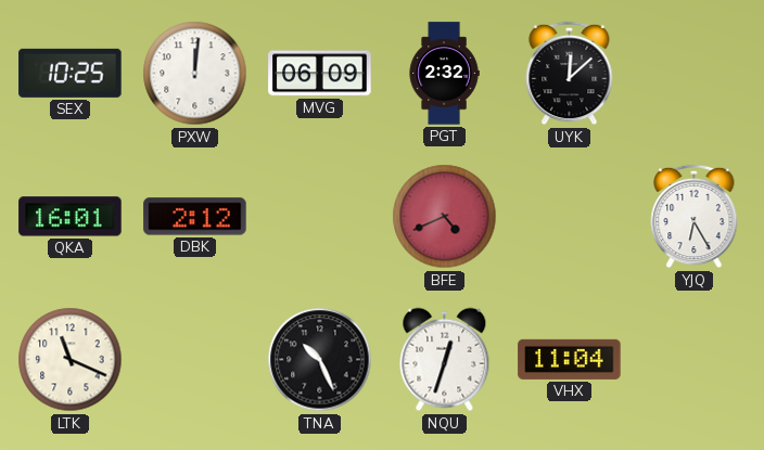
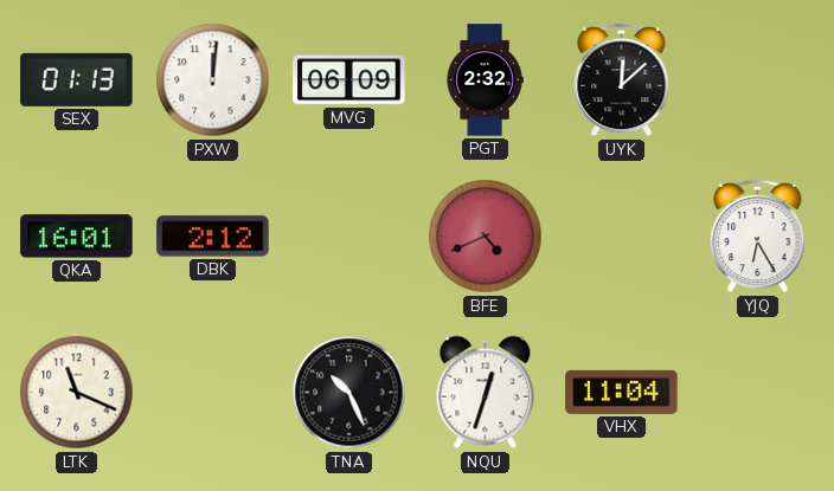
SEX: 10:25 -> 01:13
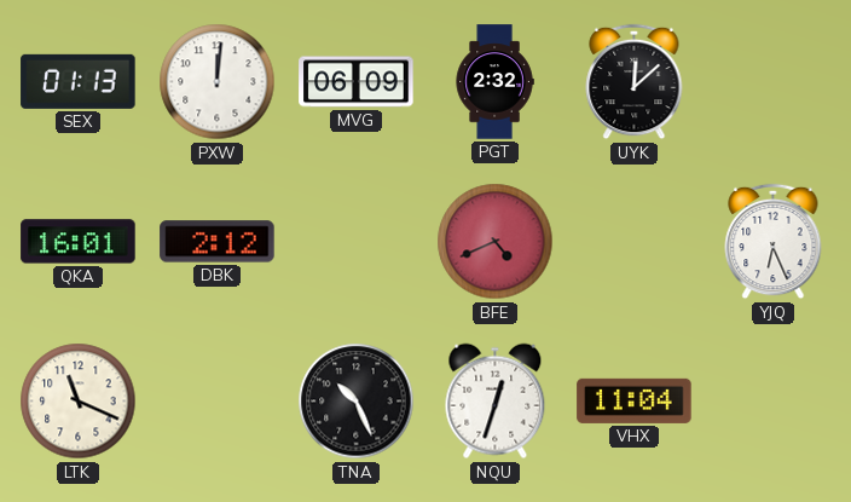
YJQ: 6:25 -> 6:26
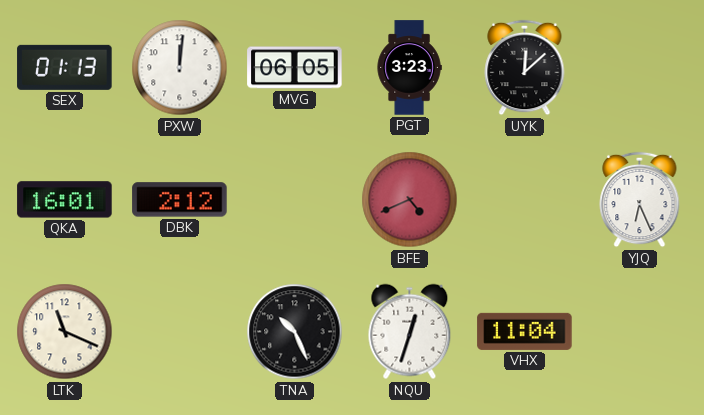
MVG: 06:09 -> 06:05
PGT: 2:32 -> 3:23
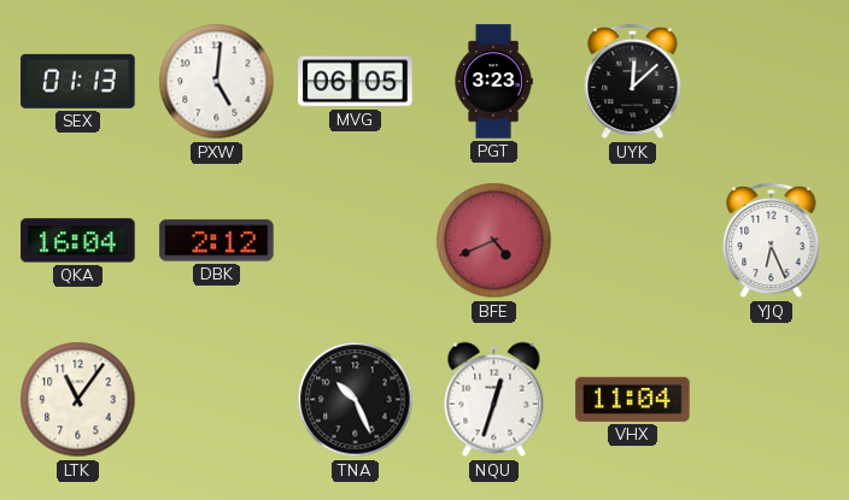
PXW: 12:01 -> 5:01
QKA: 16:01 -> 16:04
LTK: 11:19 -> 11:06
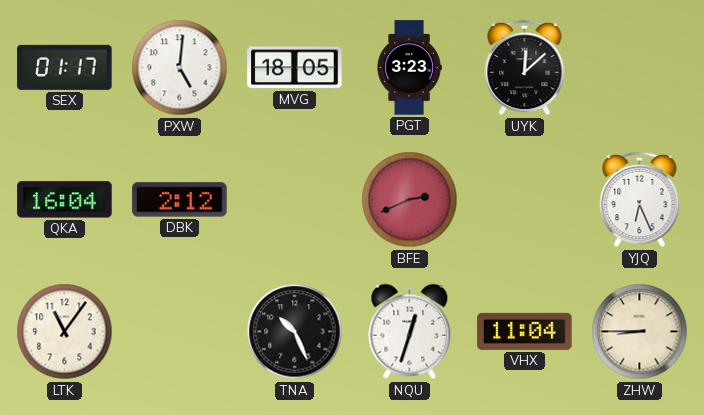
SEX: 01:13 -> 01:17
MVG: 06:05 -> 18:05
BFE: 4:41 -> 2:41
ZHW: none -> 8:45
